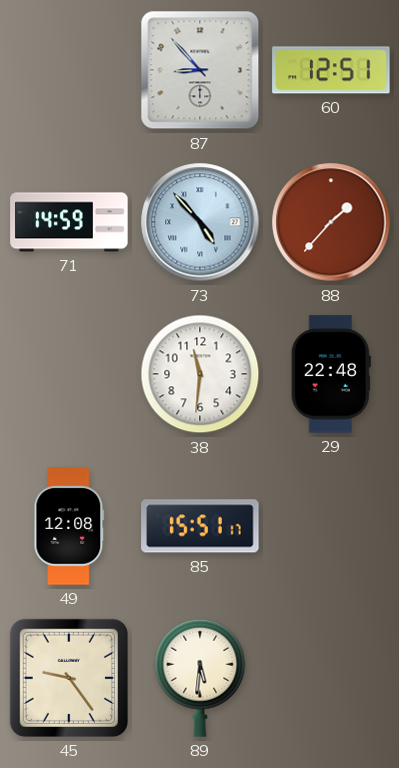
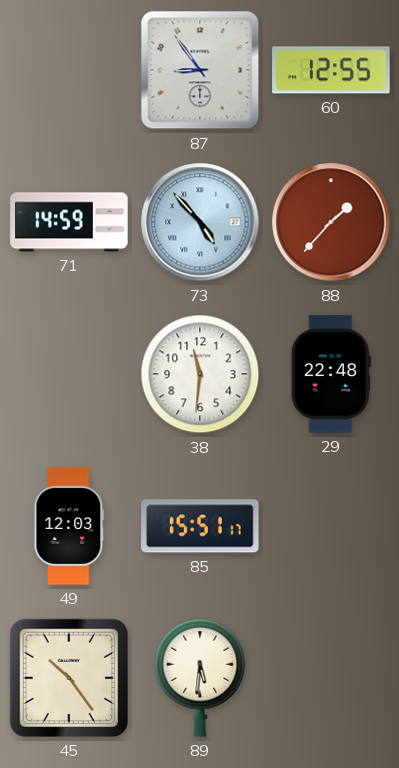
87: 8:53 -> 8:54
60: 12:51 -> 12:55
49: 12:08 -> 12:03
45: 9:24 -> 10:24
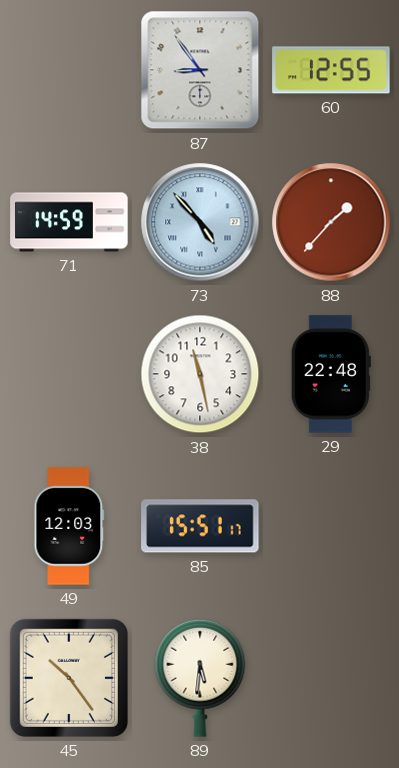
38: 11:31 -> 11:28
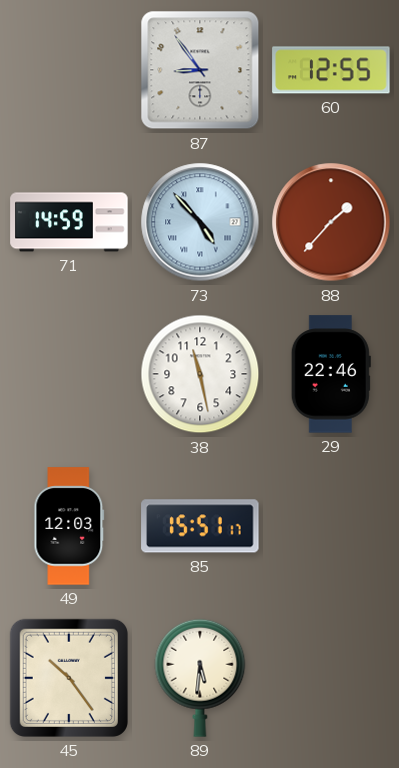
29: 22:48 -> 22:46
